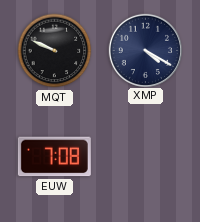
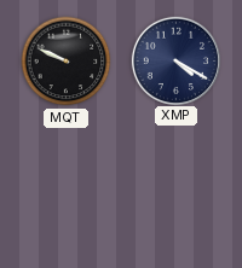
EUW: 7:08 -> none
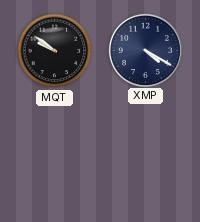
MQT: 9:49 -> 9:51
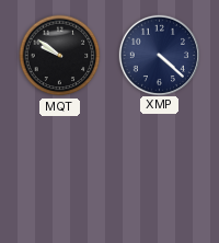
XMP: 4:20 -> 4:22
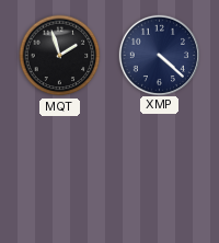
MQT: 9:51 -> 1:57
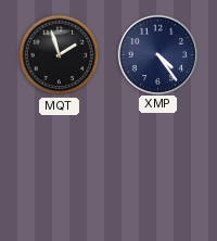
XMP: 4:22 -> 4:24
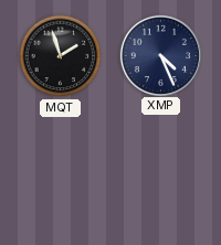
XMP: 4:24 -> 4:26
